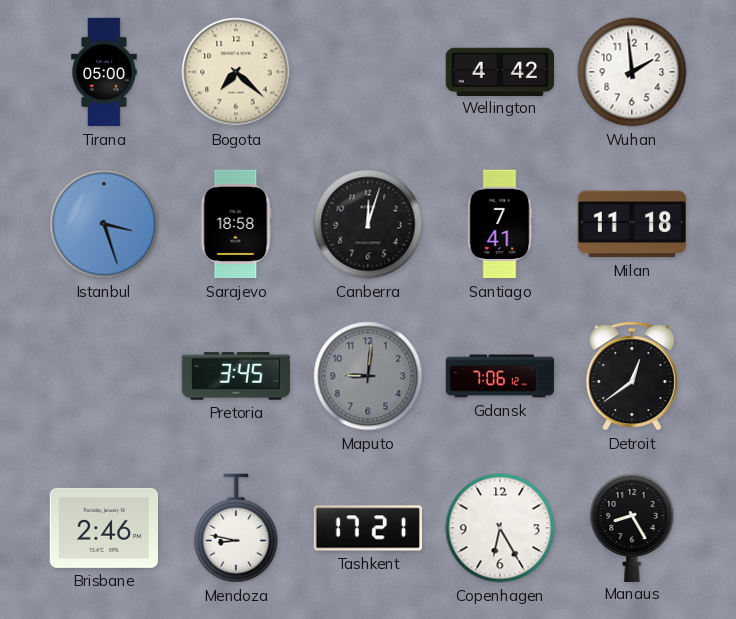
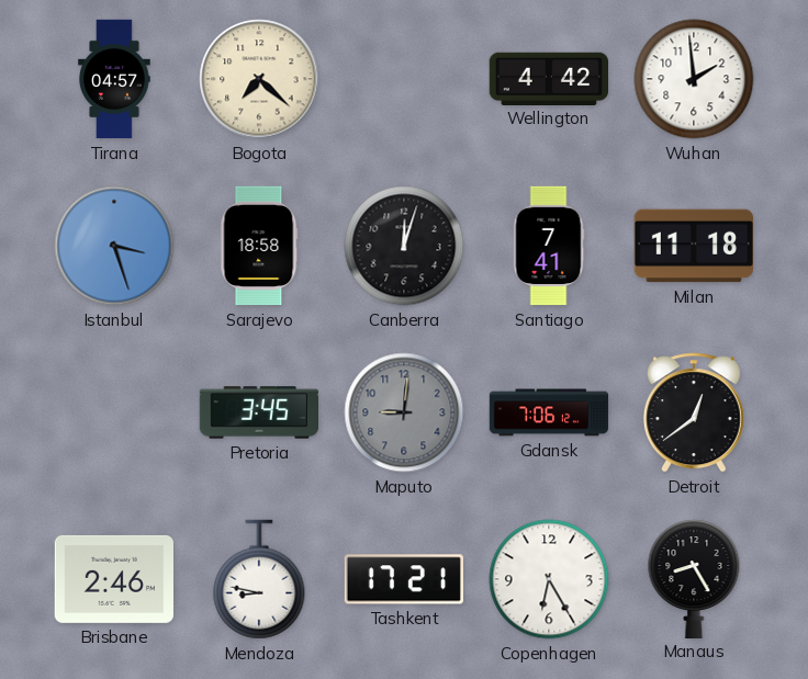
Tirana: 05:00 -> 04:57
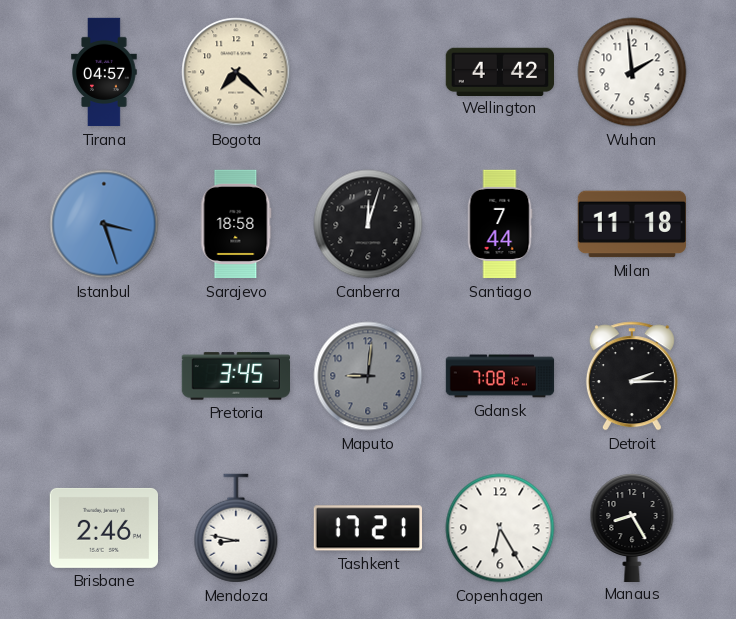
Santiago: 7:41 -> 7:44
Gdansk: 7:06 -> 7:08
Detroit: 12:39 -> 2:15
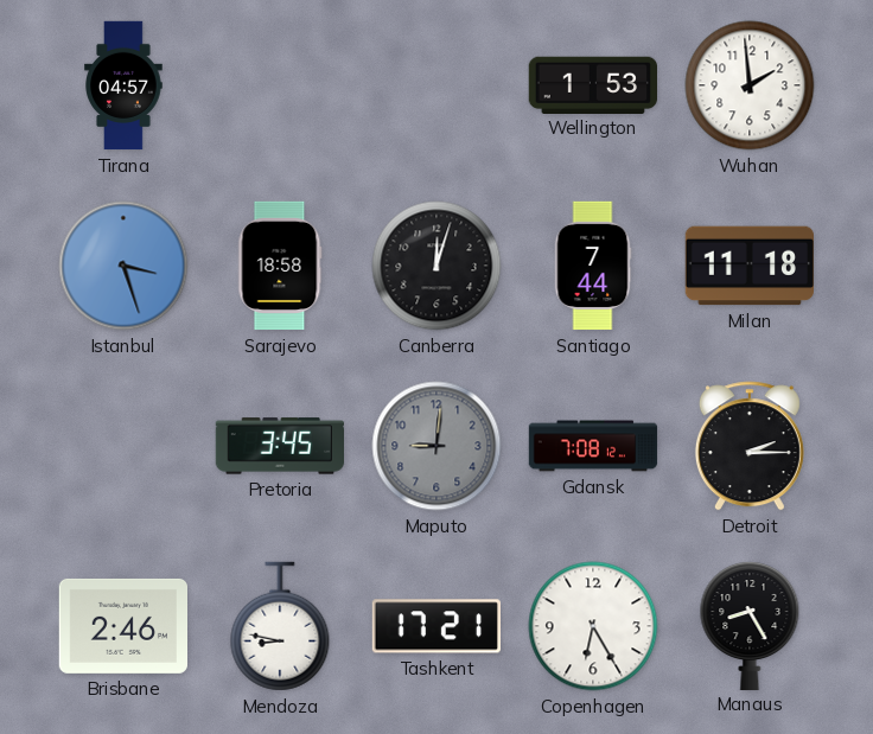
Bogota: 7:22 -> none
Wellington: 4:42 -> 1:53
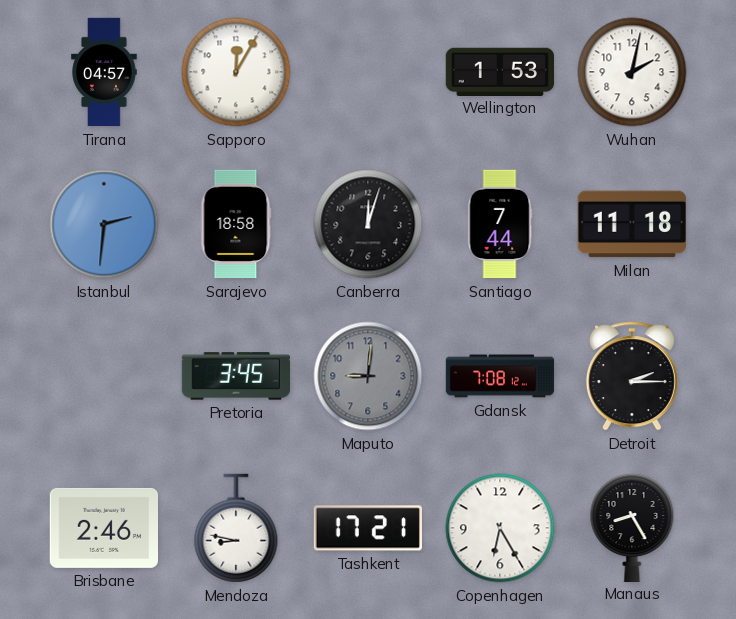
Sapporo: none -> 12:05
Wuhan: 1:59 -> 2:02
Istanbul: 3:27 -> 2:31
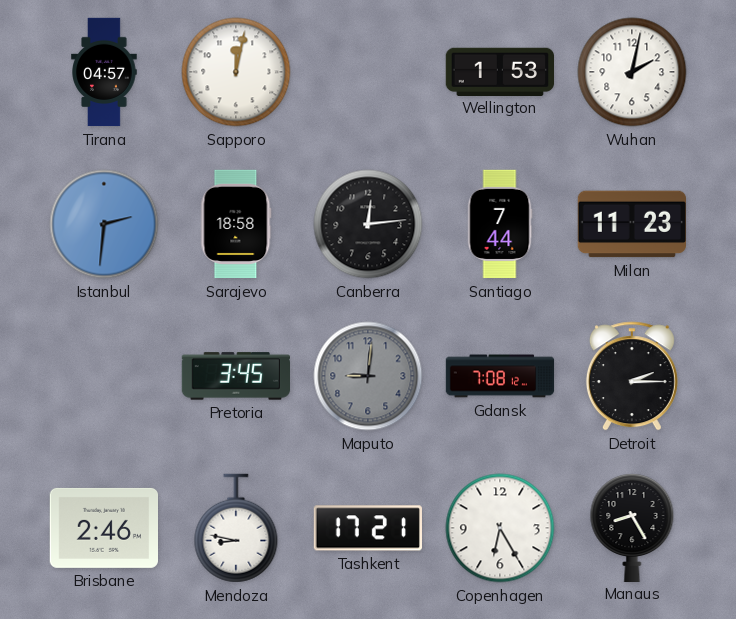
Sapporo: 12:05 -> 12:02
Canberra: 12:03 -> 12:14
Milan: 11:18 -> 11:23
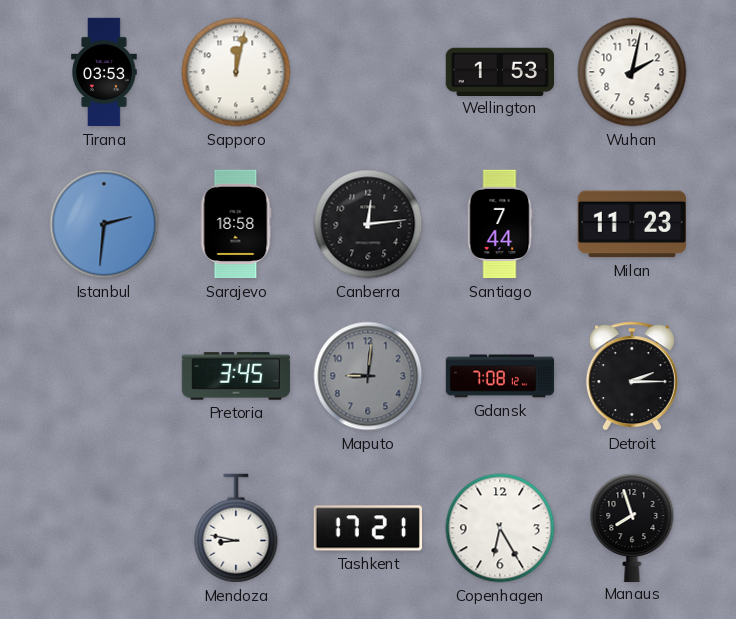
Tirana: 04:57 -> 03:53
Brisbane: 2:46 -> none
Manaus: 8:25 -> 7:57
